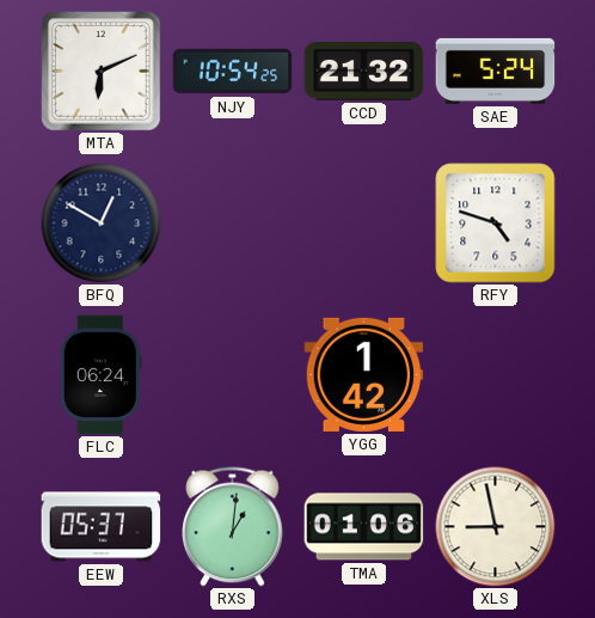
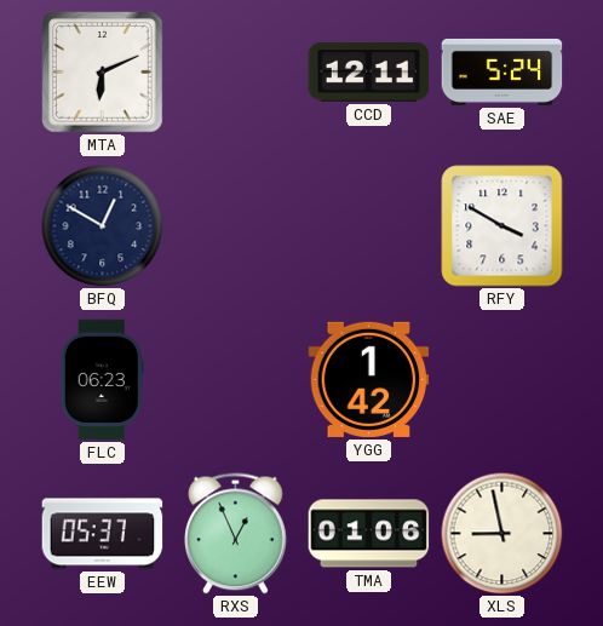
NJY: 10:54 -> none
CCD: 21:32 -> 12:11
RFY: 4:48 -> 3:50
FLC: 06:24 -> 06:23
RXS: 1:01 -> 12:56
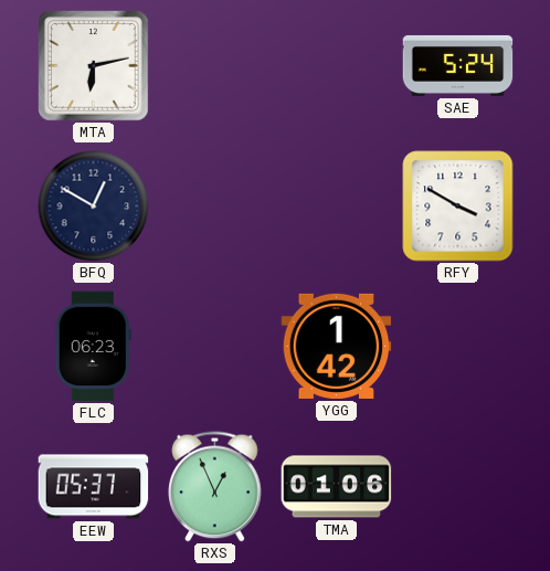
MTA: 6:11 -> 6:13
CCD: 12:11 -> none
XLS: 8:58 -> none
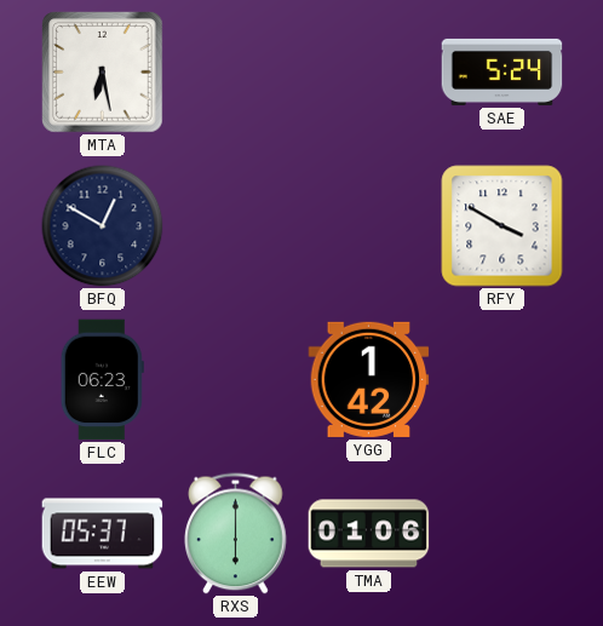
MTA: 6:13 -> 6:28
RXS: 12:56 -> 6:00
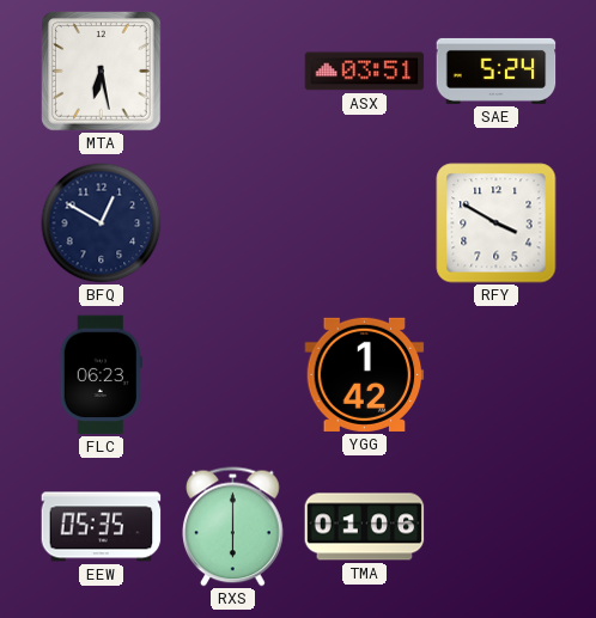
ASX: none -> 03:51
EEW: 05:37 -> 05:35
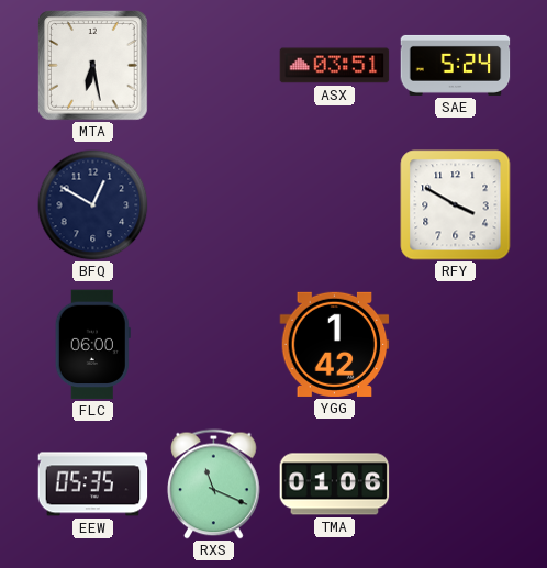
FLC: 06:23 -> 06:00
RXS: 6:00 -> 11:19
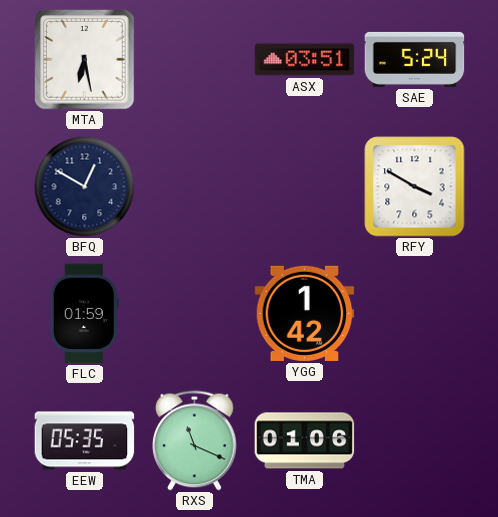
FLC: 06:00 -> 01:59
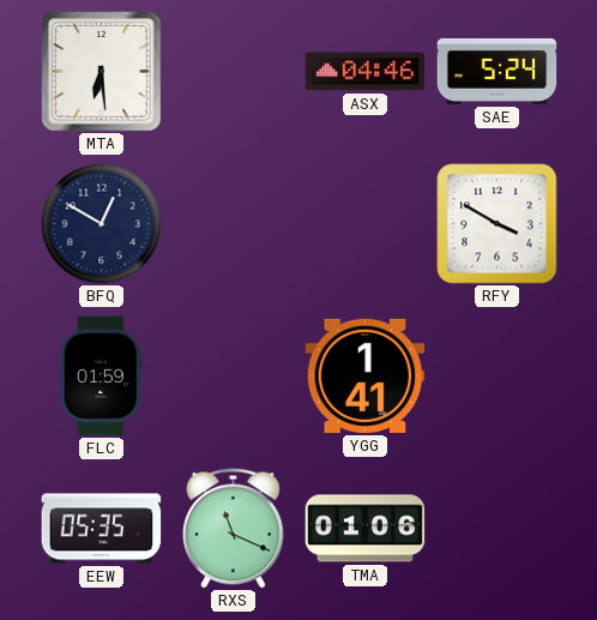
MTA: 6:28 -> 6:29
ASX: 03:51 -> 04:46
YGG: 1:42 -> 1:41
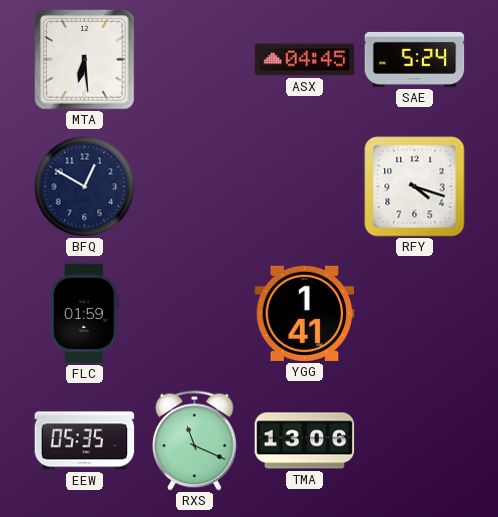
ASX: 04:46 -> 04:45
RFY: 3:50 -> 4:18
TMA: 01:06 -> 13:06
